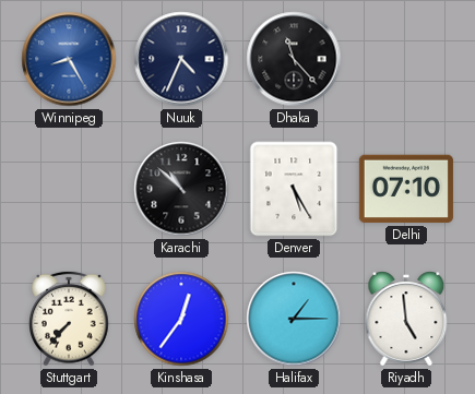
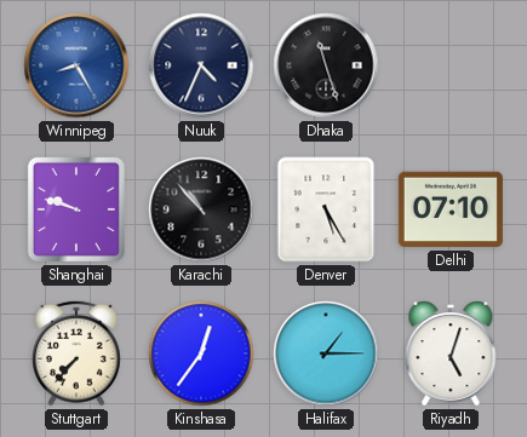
Dhaka: 11:23 -> 11:27
Shanghai: none -> 9:48
Karachi: 10:52 -> 10:53
Riyadh: 4:59 -> 5:03
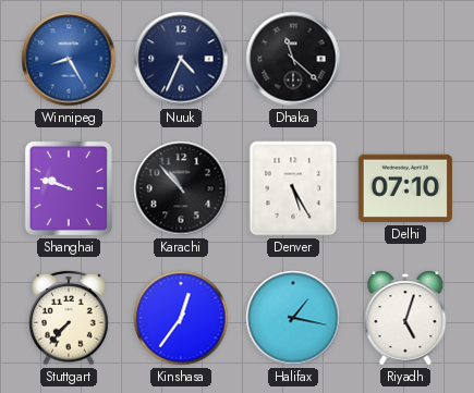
Dhaka: 11:27 -> 11:22
Halifax: 1:15 -> 1:17
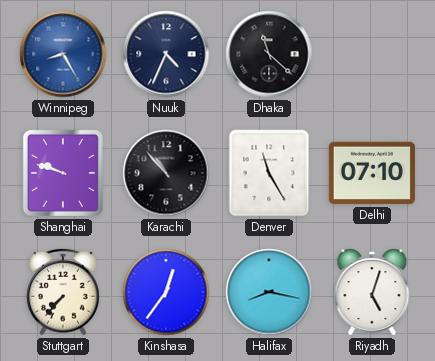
Denver: 5:25 -> 11:25
Halifax: 1:17 -> 8:17
